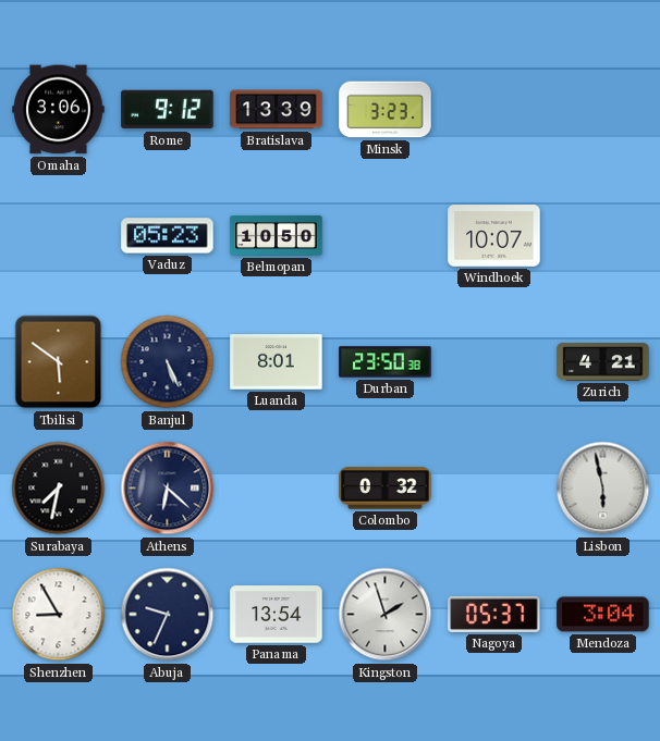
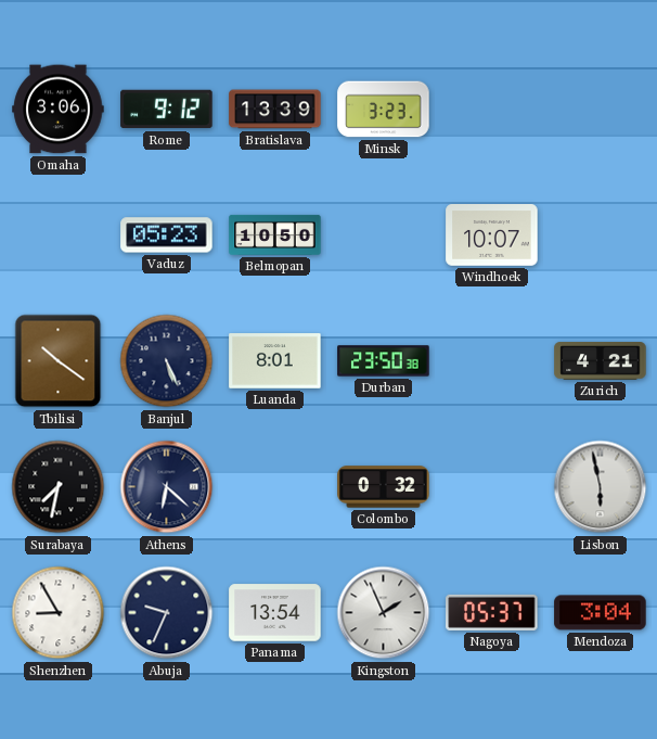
Tbilisi: 5:51 -> 10:21
Kingston: 1:57 -> 1:56
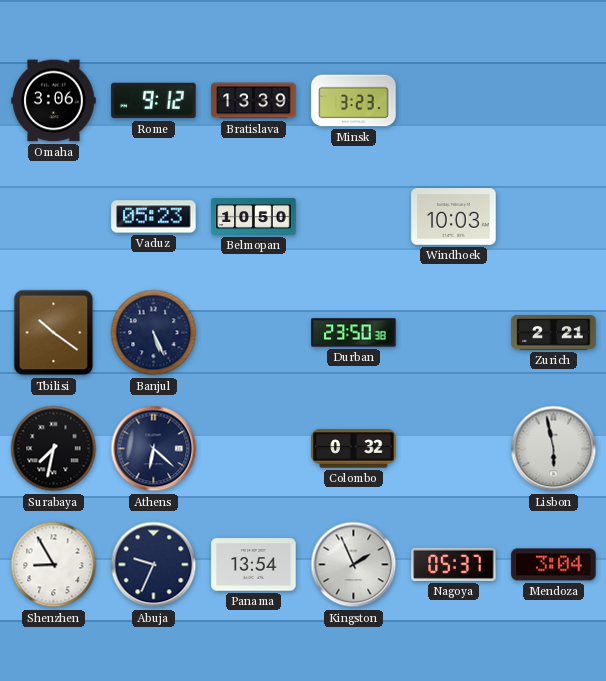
Windhoek: 10:07 -> 10:03
Luanda: 8:01 -> none
Zurich: 4:21 -> 2:21
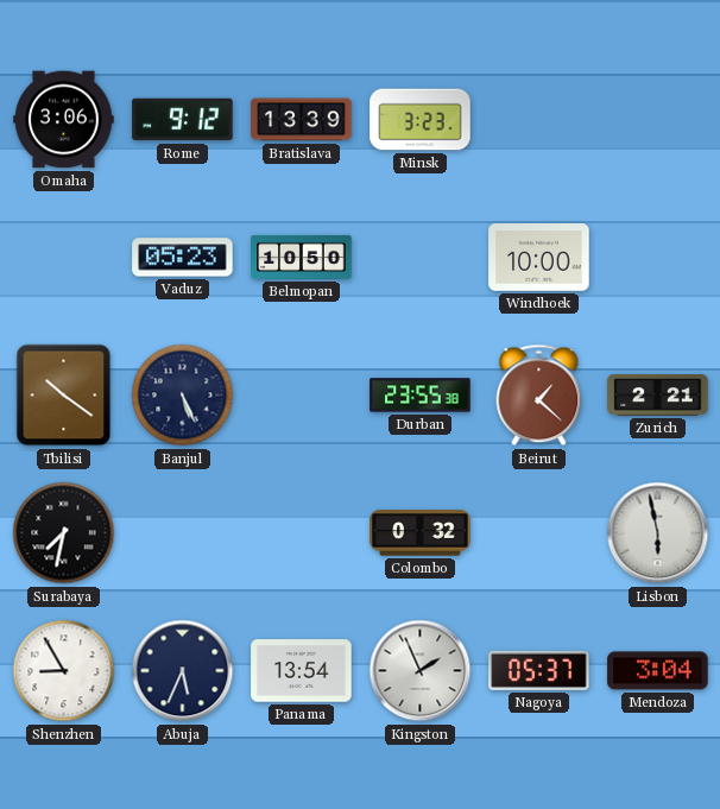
Windhoek: 10:03 -> 10:00
Durban: 23:50 -> 23:55
Beirut: none -> 1:22
Athens: 6:22 -> none
Abuja: 9:34 -> 5:34
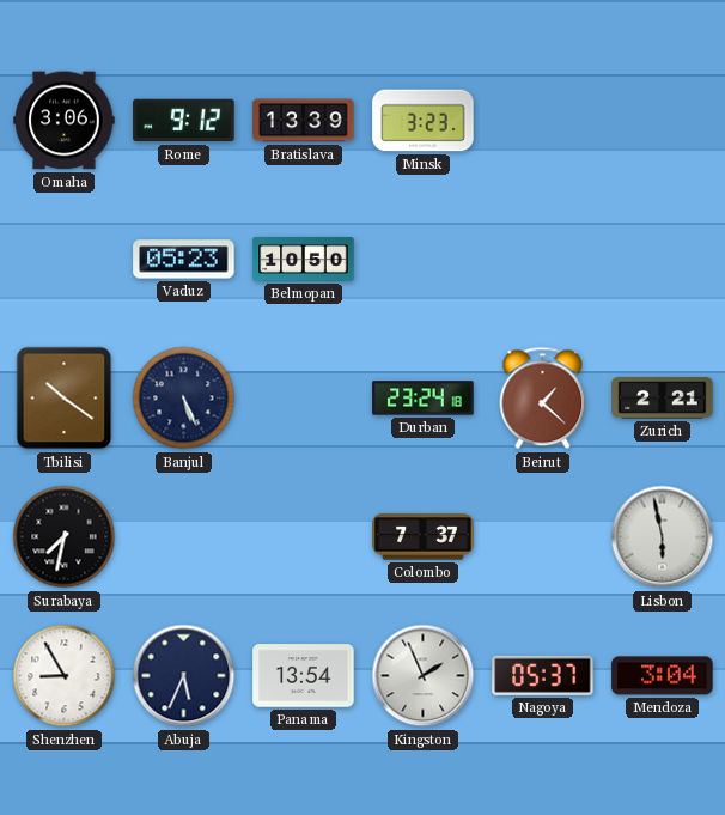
Windhoek: 10:00 -> none
Durban: 23:55 -> 23:24
Colombo: 0:32 -> 7:37
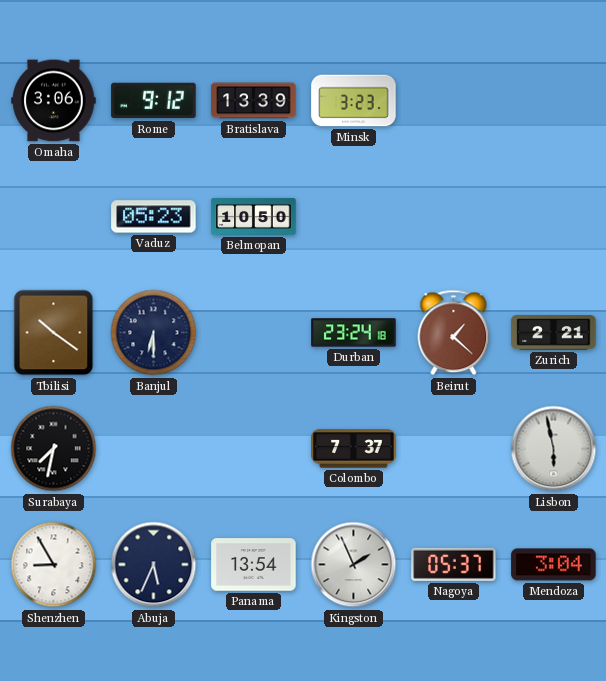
Banjul: 5:26 -> 6:30
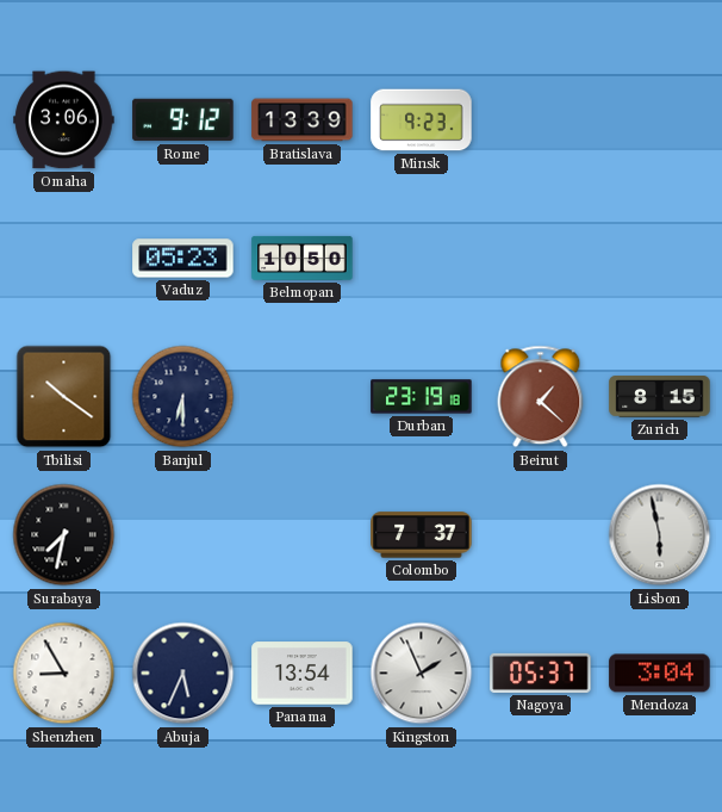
Minsk: 3:23 -> 9:23
Durban: 23:24 -> 23:19
Zurich: 2:21 -> 8:15
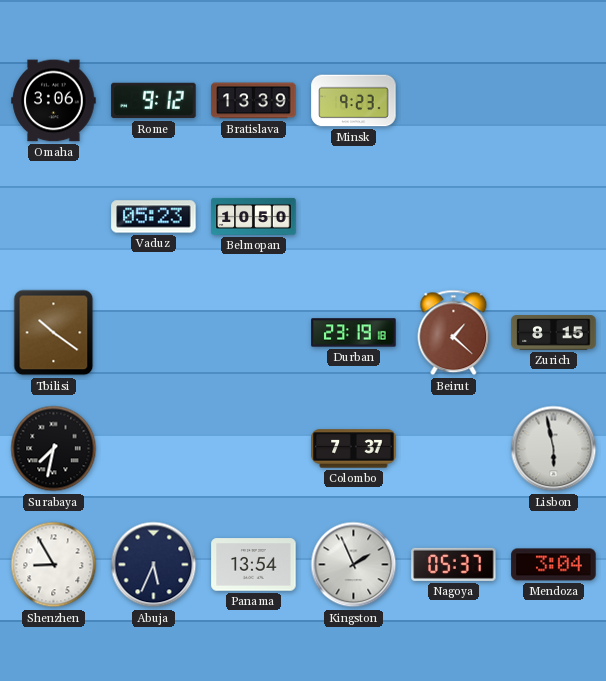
Banjul: 6:30 -> none
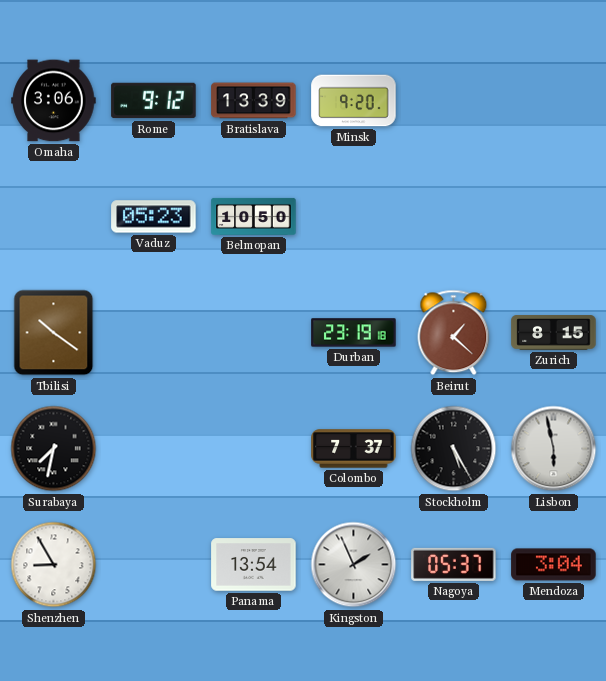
Minsk: 9:23 -> 9:20
Stockholm: none -> 5:25
Abuja: 5:34 -> none
